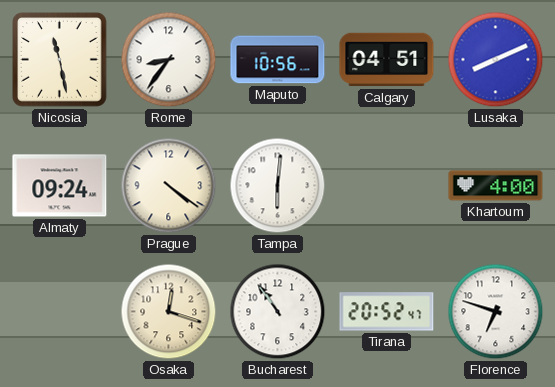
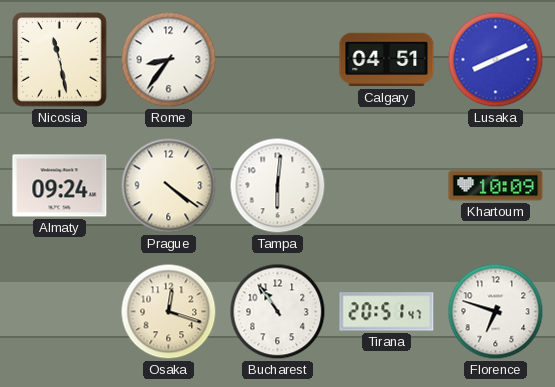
Maputo: 10:56 -> none
Khartoum: 4:00 -> 10:09
Tirana: 20:52 -> 20:51
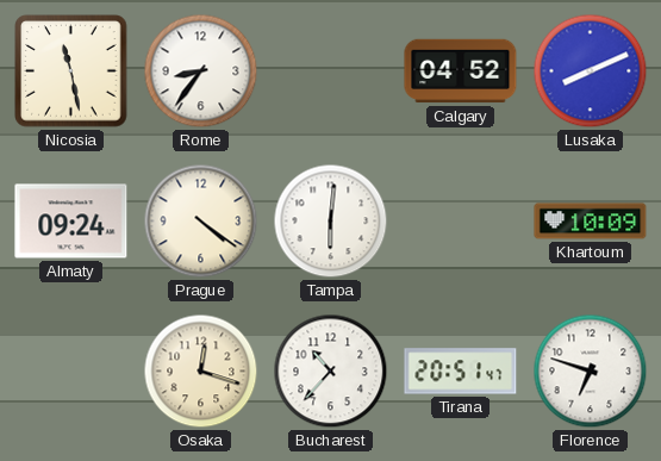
Calgary: 04:51 -> 04:52
Bucharest: 10:54 -> 10:37
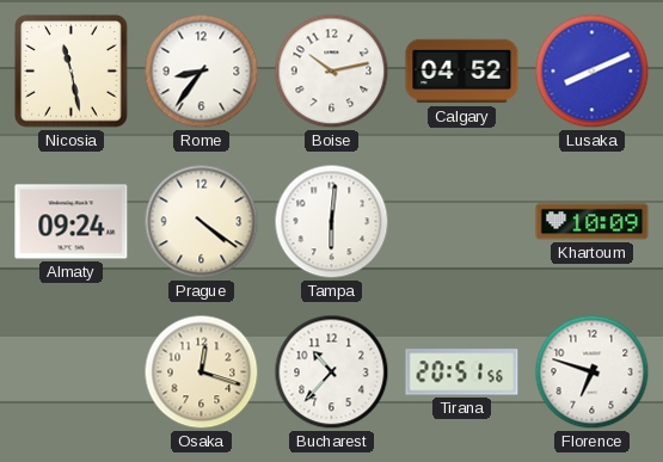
Boise: none -> 10:13
Tirana: 20:51:47 -> 20:51:56
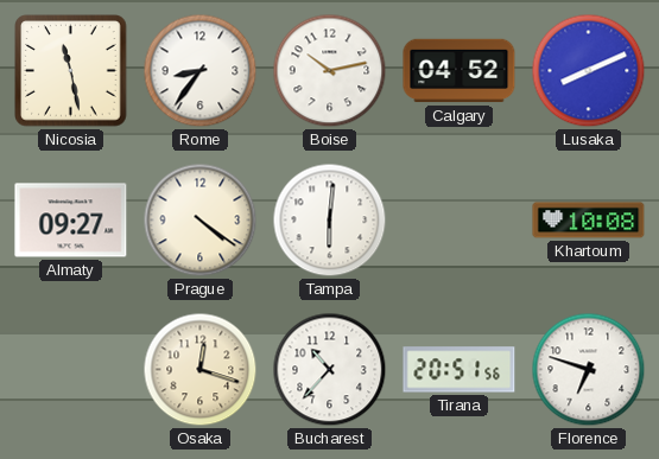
Almaty: 09:24 -> 09:27
Khartoum: 10:09 -> 10:08
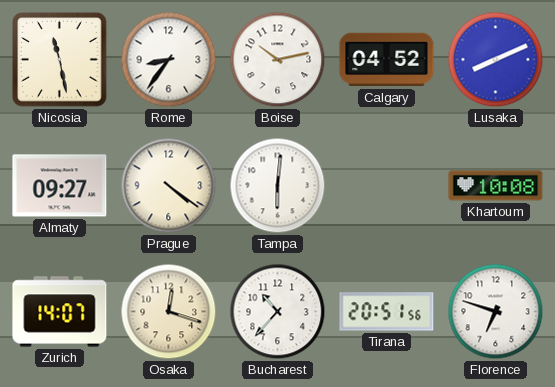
Zurich: none -> 14:07
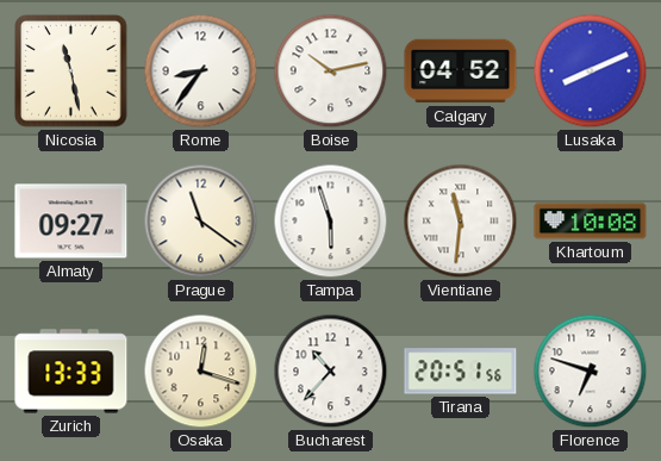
Prague: 4:21 -> 11:21
Tampa: 6:01 -> 5:57
Vientiane: none -> 11:31
Zurich: 14:07 -> 13:33
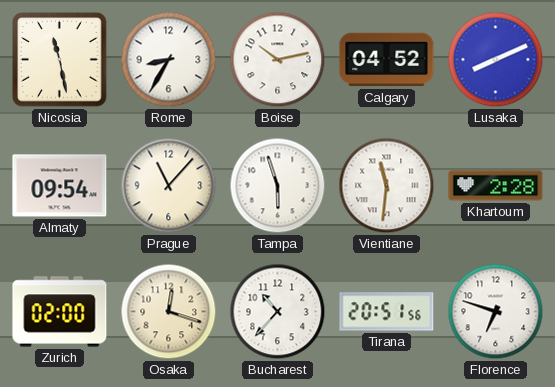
Rome: 8:36 -> 8:35
Almaty: 09:27 -> 09:54
Prague: 11:21 -> 11:07
Khartoum: 10:08 -> 2:28
Zurich: 13:33 -> 02:00
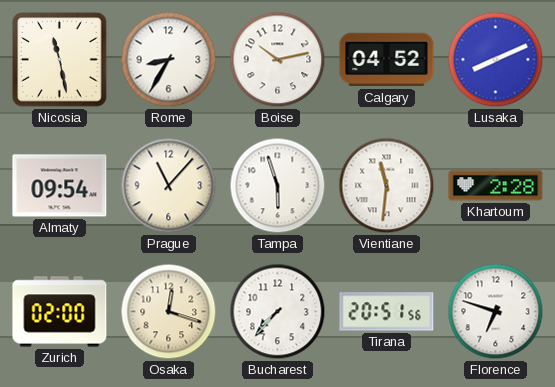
Bucharest: 10:37 -> 7:37
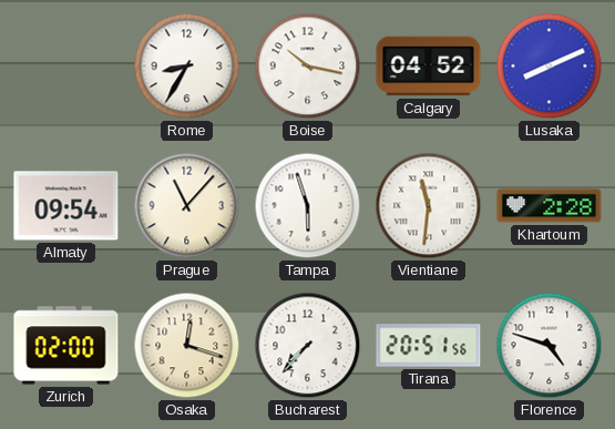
Nicosia: 11:28 -> none
Boise: 10:13 -> 10:17
Florence: 6:48 -> 4:48
